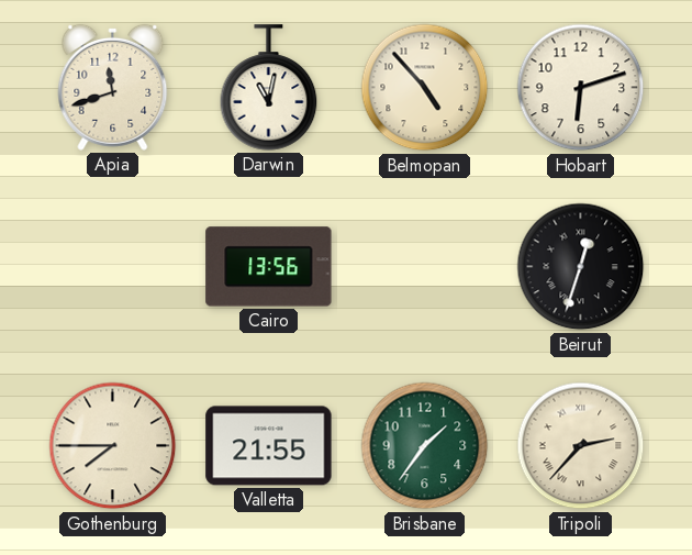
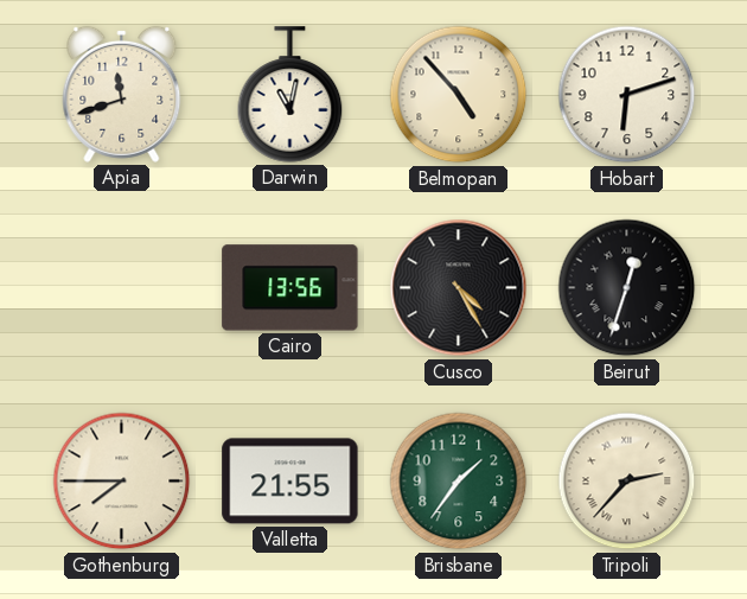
Cusco: none -> 4:25
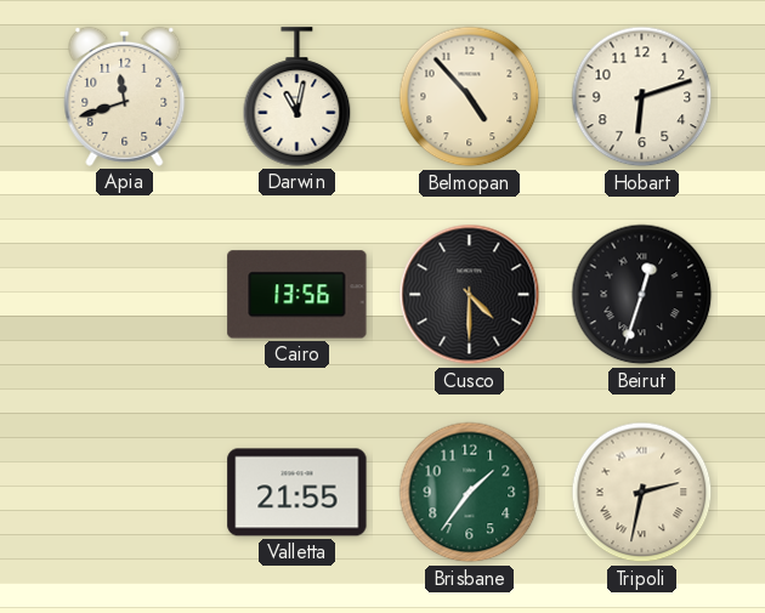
Cusco: 4:25 -> 4:30
Gothenburg: 7:45 -> none
Tripoli: 2:37 -> 2:32
